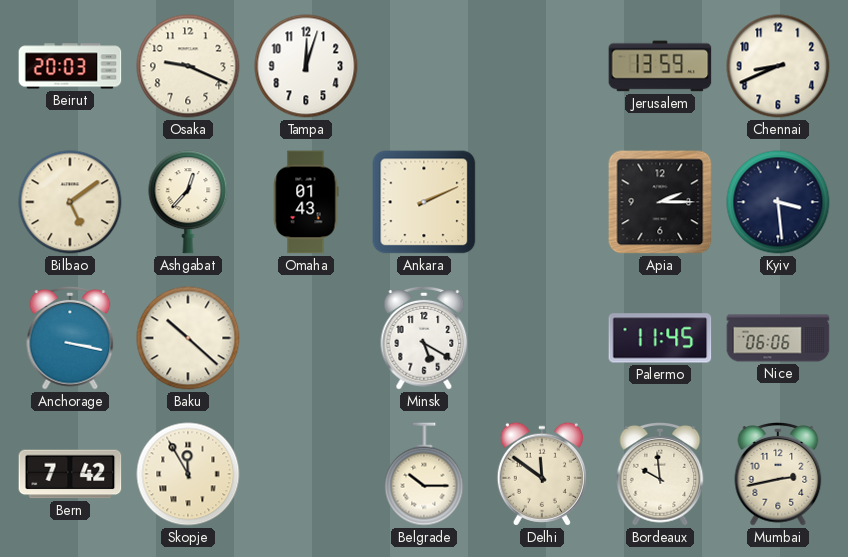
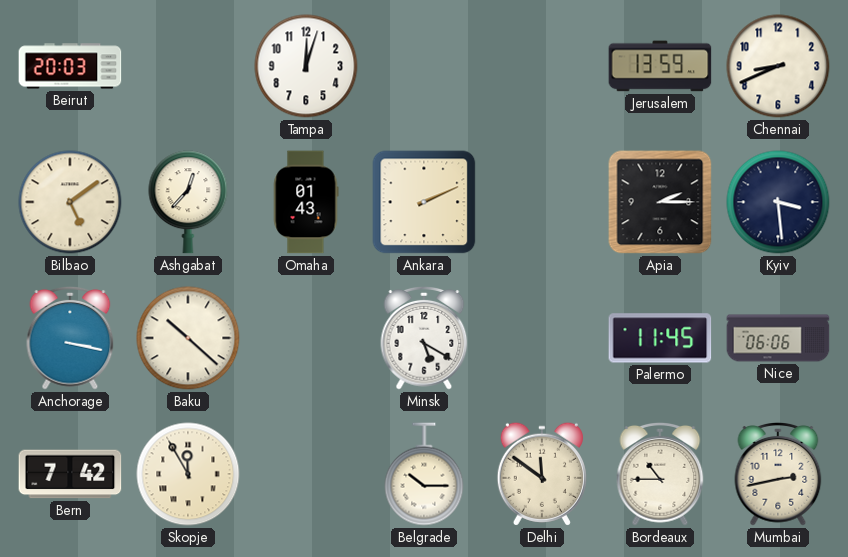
Osaka: 9:19 -> none
Bordeaux: 9:59 -> 10:45
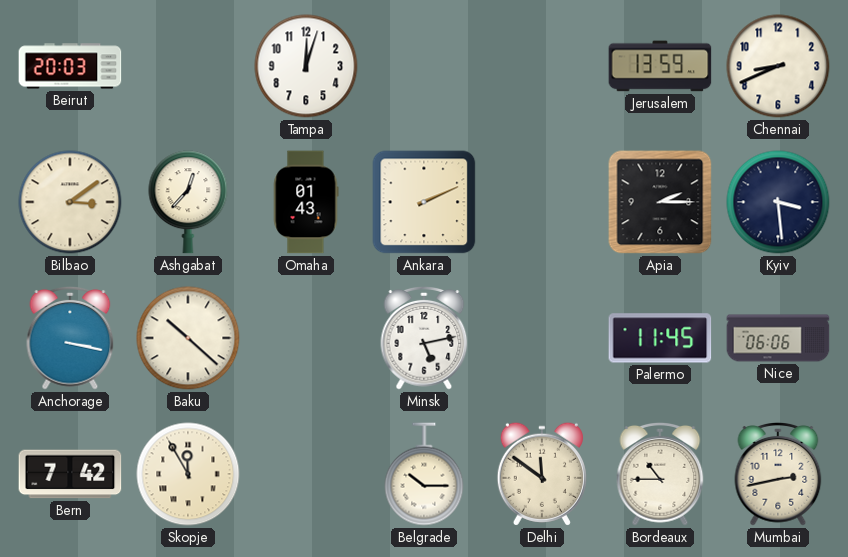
Bilbao: 5:09 -> 3:09
Minsk: 5:20 -> 5:13
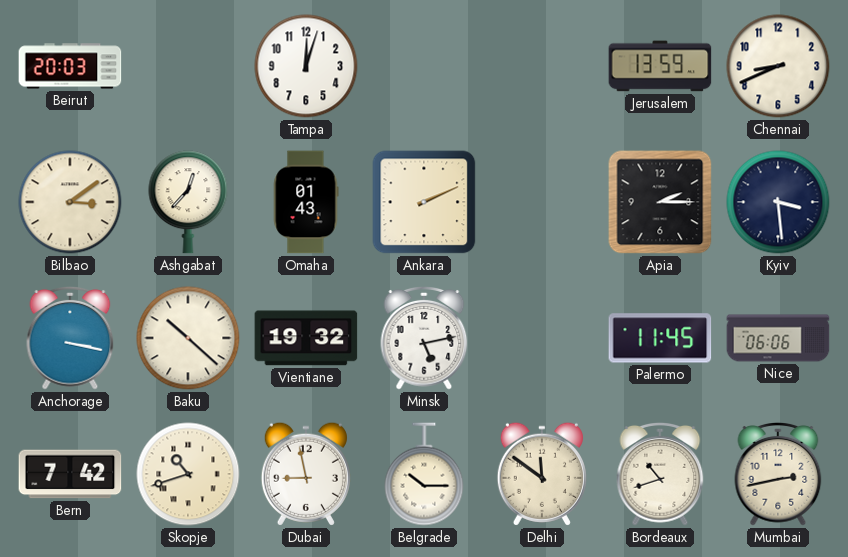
Vientiane: none -> 19:32
Skopje: 11:55 -> 10:42
Dubai: none -> 8:58
Bordeaux: 10:45 -> 10:42
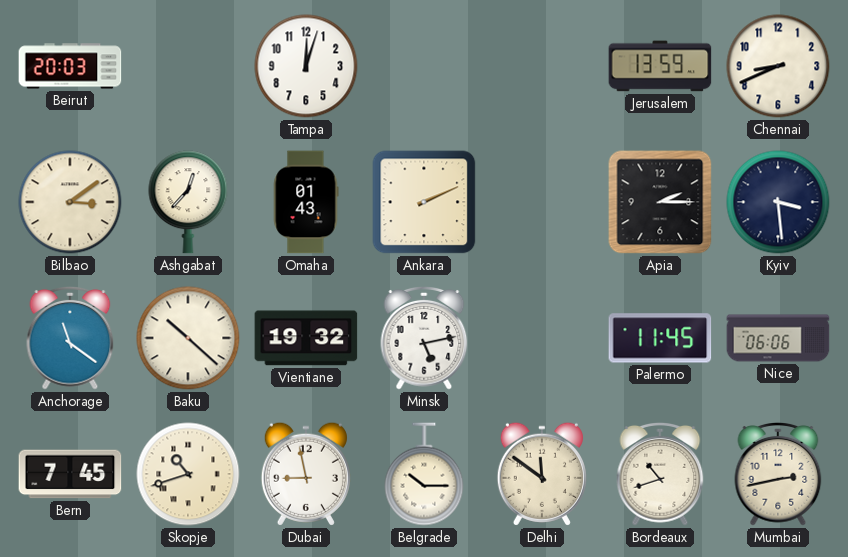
Anchorage: 3:17 -> 11:21
Bern: 7:42 -> 7:45
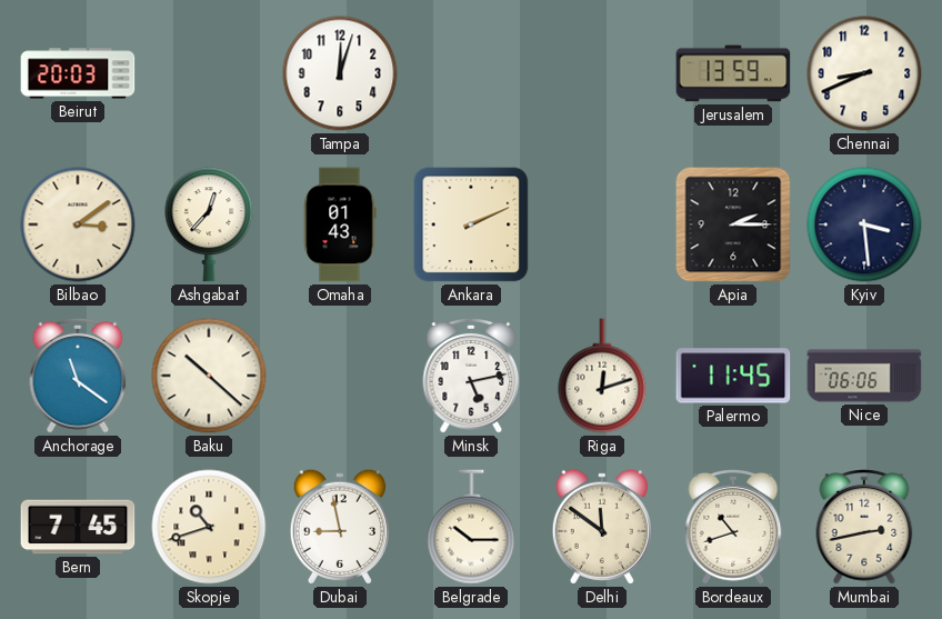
Vientiane: 19:32 -> none
Riga: none -> 12:12
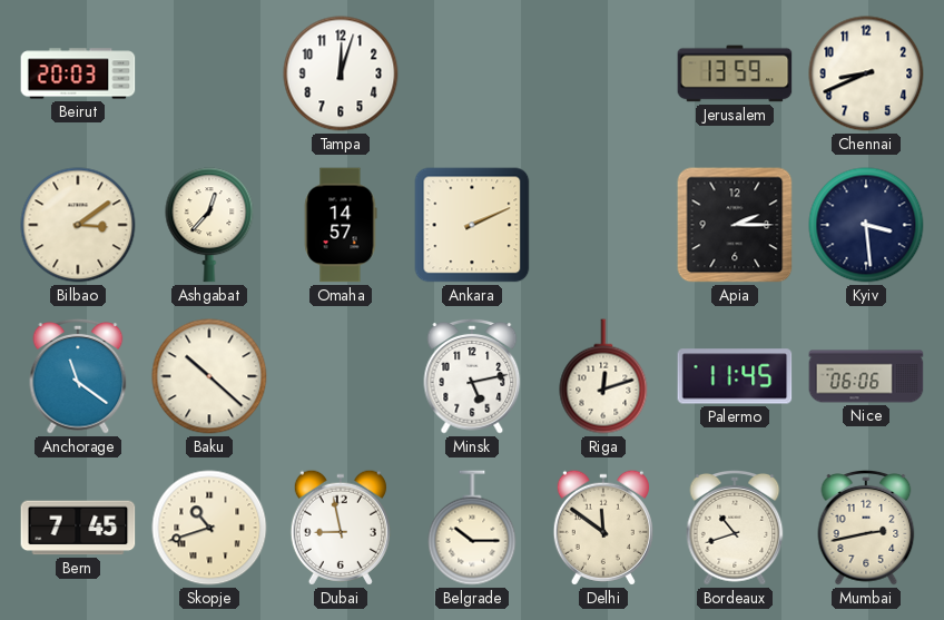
Omaha: 01:43 -> 14:57
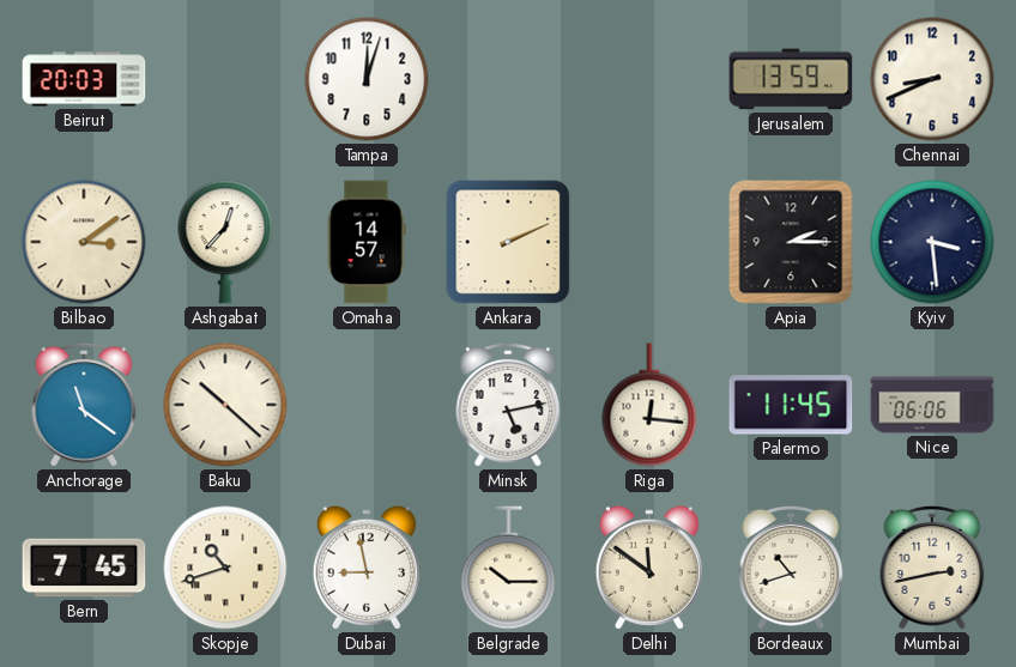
Riga: 12:12 -> 12:16
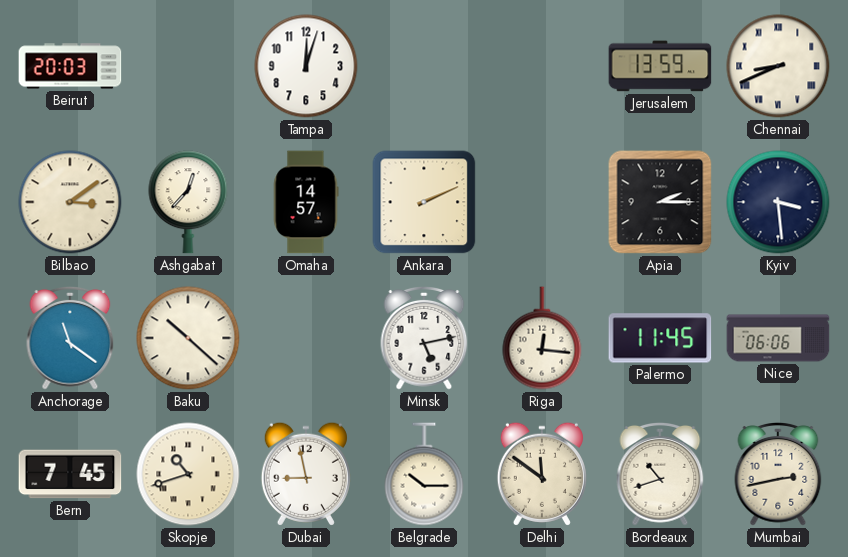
Chennai numerals: Arabic -> Roman
